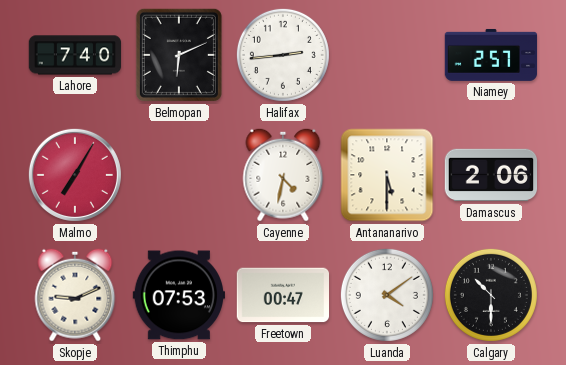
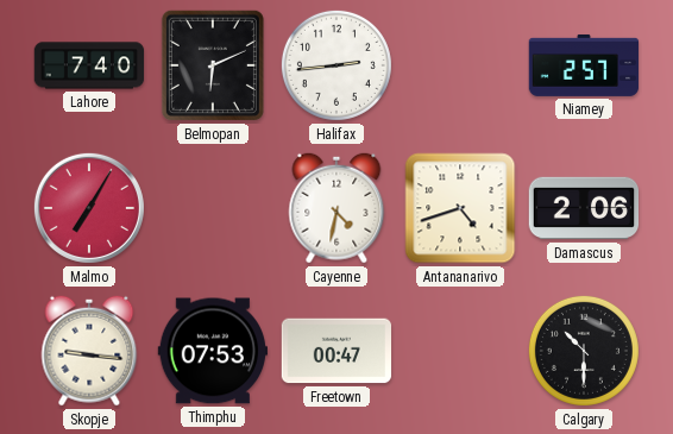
Antananarivo: 5:30 -> 4:42
Skopje: 9:11 -> 9:16
Luanda: 4:09 -> none
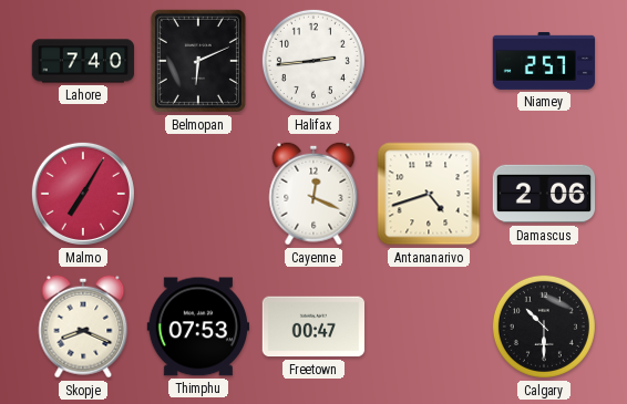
Cayenne: 4:32 -> 12:19
Skopje: 9:16 -> 8:19
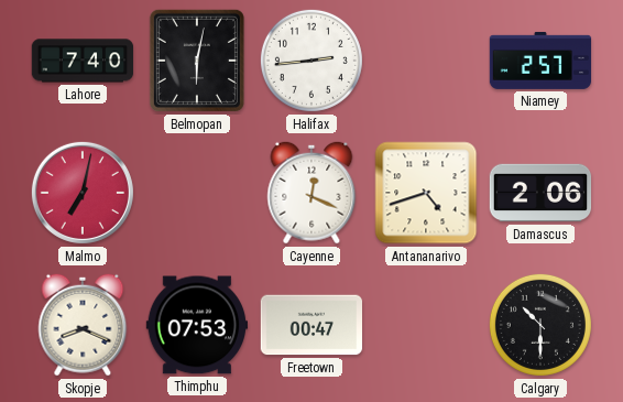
Belmopan: 6:11 -> 6:02
Malmo: 7:05 -> 7:02
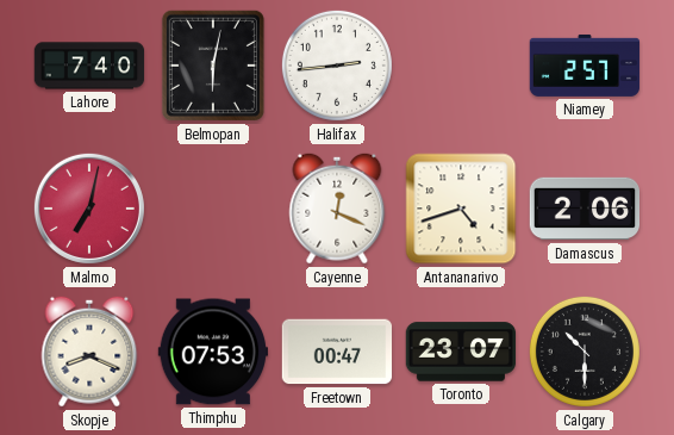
Toronto: none -> 23:07
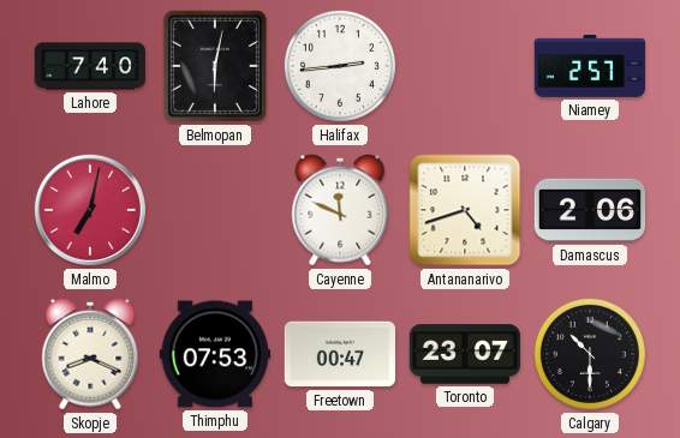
Cayenne: 12:19 -> 11:49
